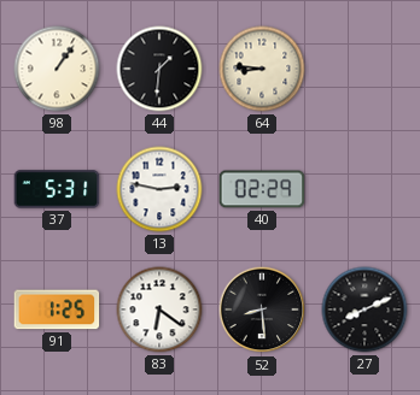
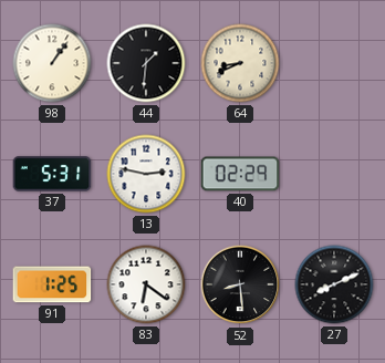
64: 8:46 -> 8:41
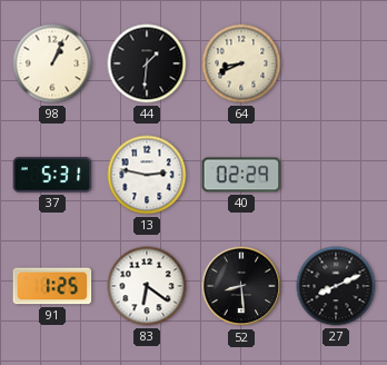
98: 1:06 -> 1:04
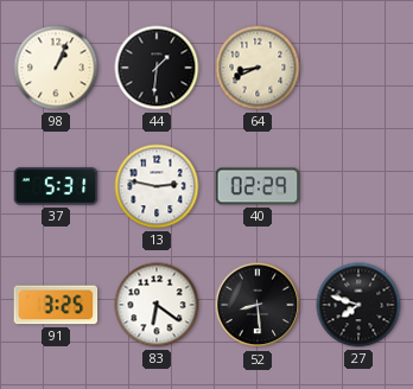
91: 1:25 -> 3:25
27: 8:11 -> 7:48
